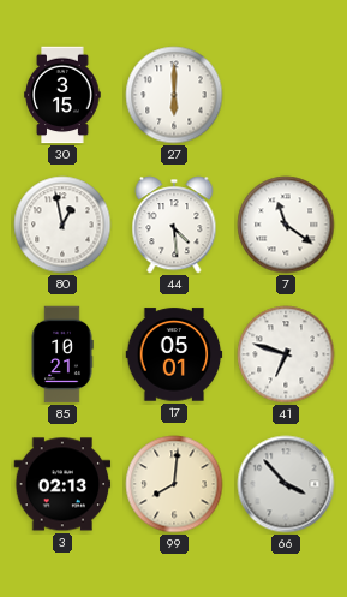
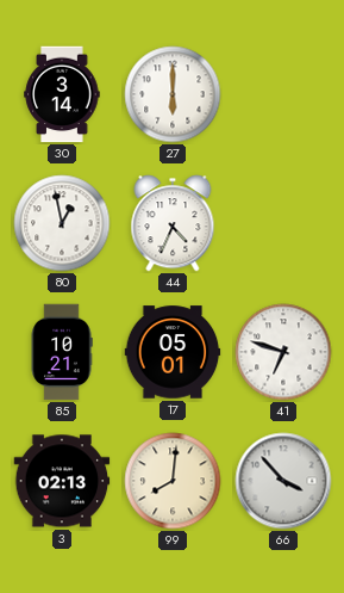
30: 3:15 -> 3:14
44: 4:29 -> 4:34
7: 11:21 -> none
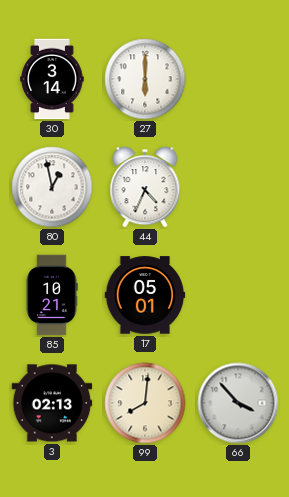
41: 6:48 -> none
